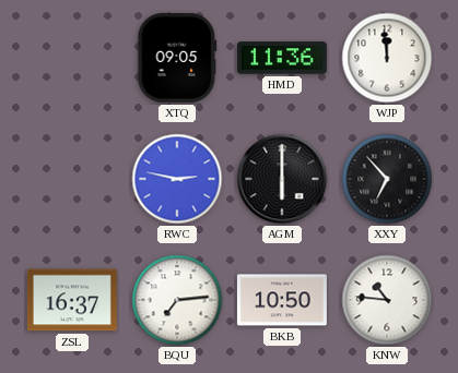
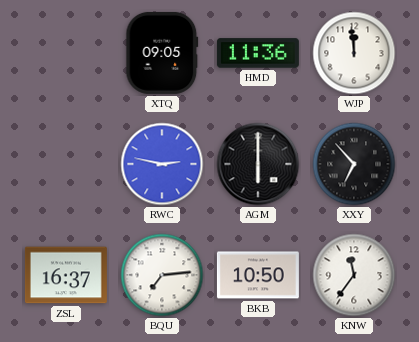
KNW: 10:46 -> 11:36
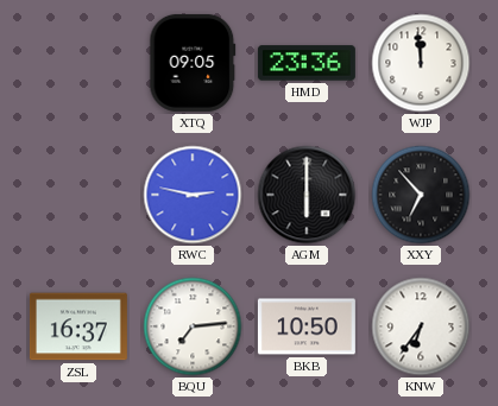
HMD: 11:36 -> 23:36
KNW: 11:36 -> 6:36
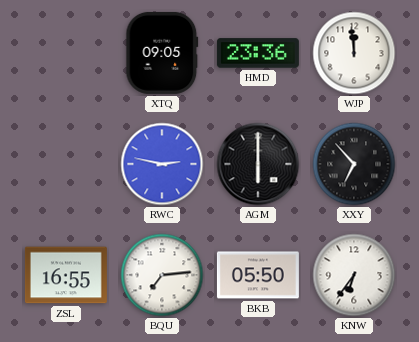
ZSL: 16:37 -> 16:55
BKB: 10:50 -> 05:50
